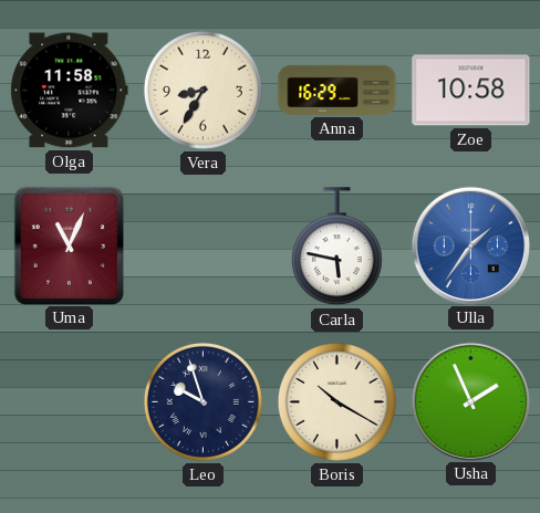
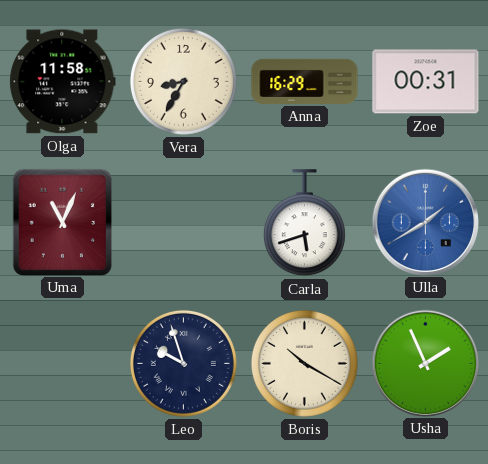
Zoe: 10:58 -> 00:31
Carla: 5:47 -> 5:42
Ulla: 1:36 -> 1:40
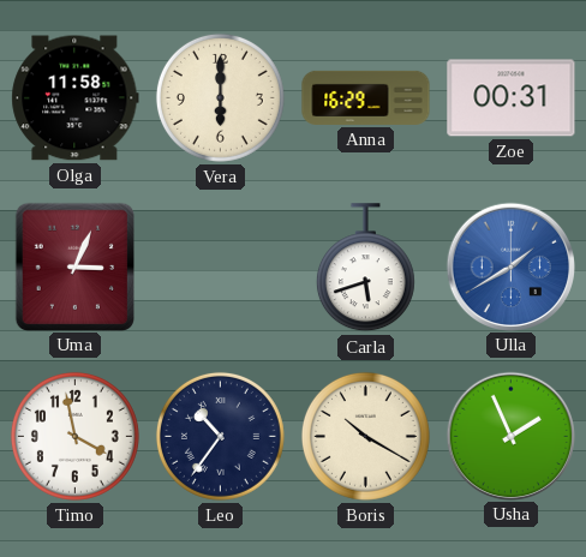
Vera: 8:35 -> 6:00
Uma: 11:04 -> 3:04
Timo: none -> 3:58
Leo: 9:57 -> 10:36
